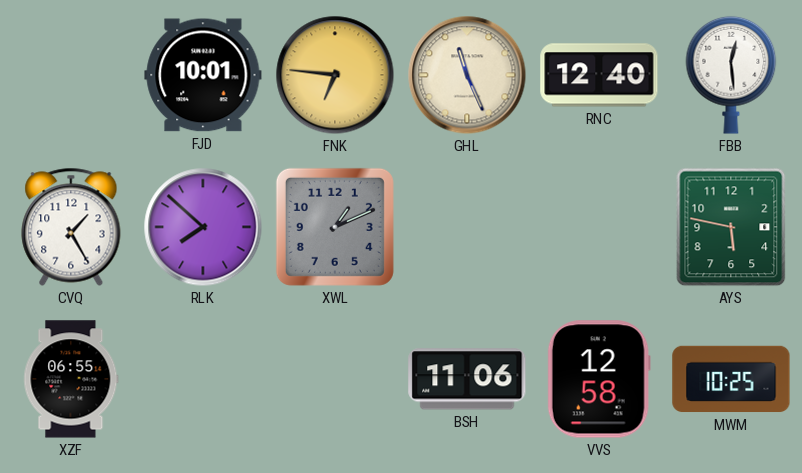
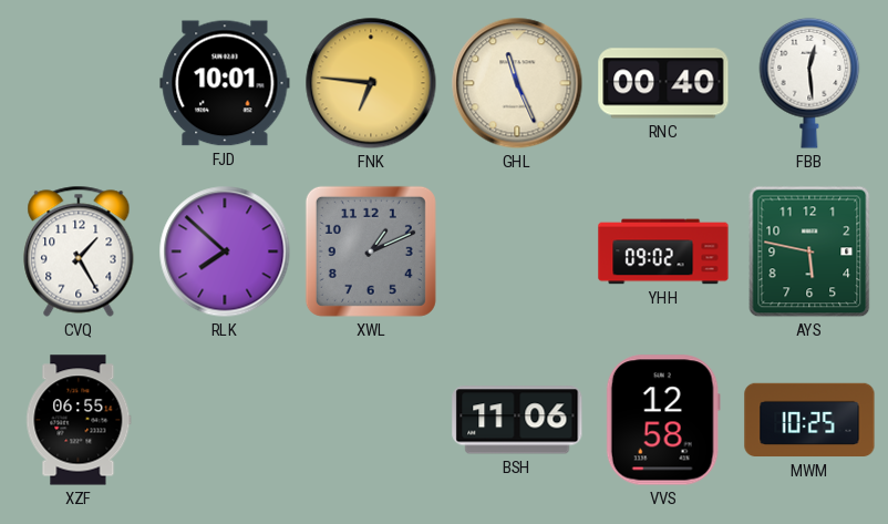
RNC: 12:40 -> 00:40
YHH: none -> 09:02
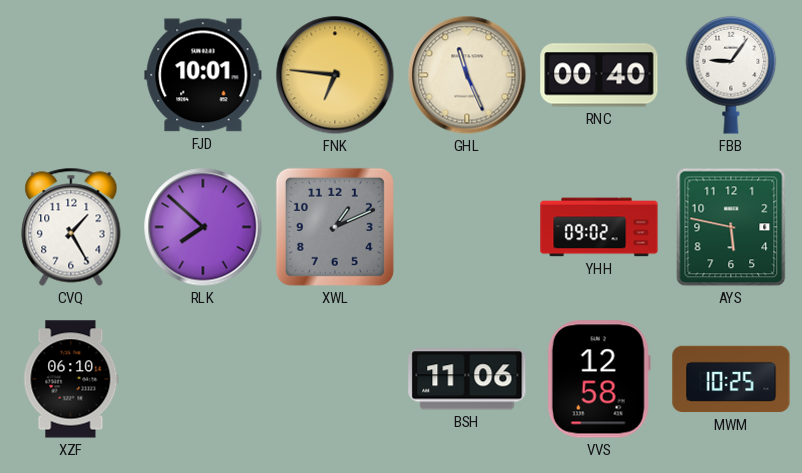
FBB: 12:29 -> 9:06
XZF: 06:55 -> 06:10
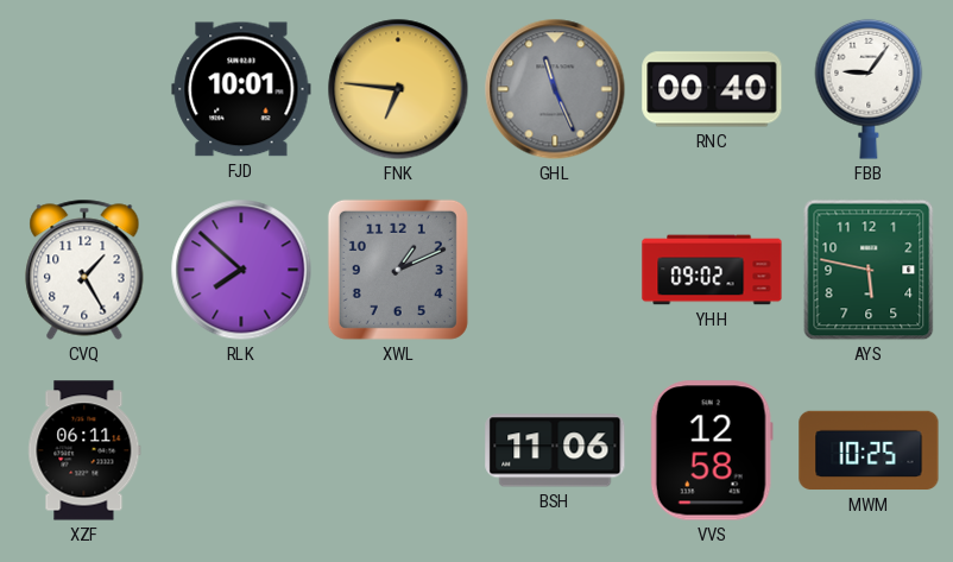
GHL dial: cream -> grey
XZF: 06:10 -> 06:11
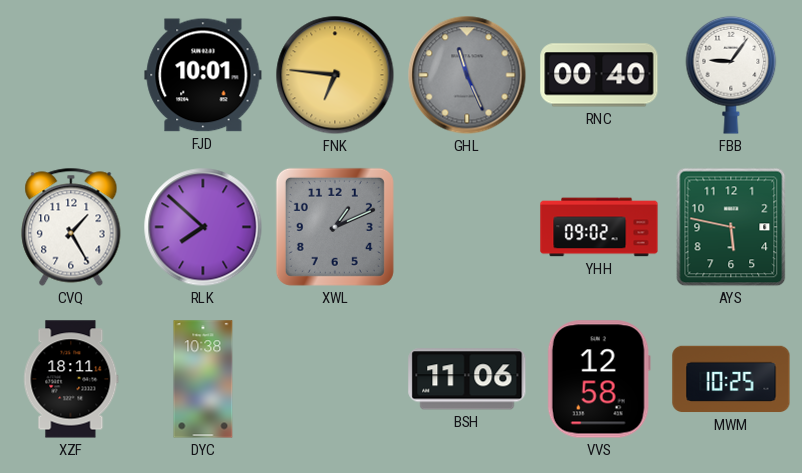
XZF: 06:11 -> 18:11
DYC: none -> 10:38
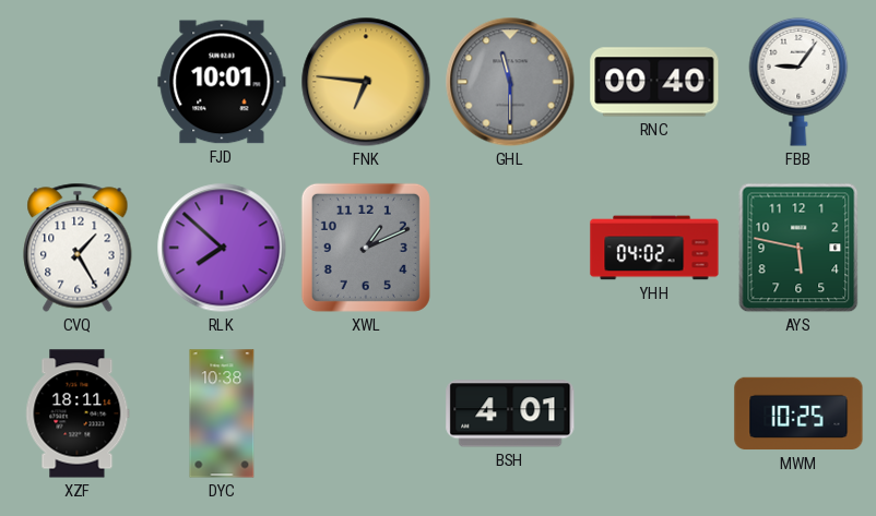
GHL: 11:26 -> 11:30
YHH: 09:02 -> 04:02
BSH: 11:06 -> 4:01
VVS: 12:58 -> none
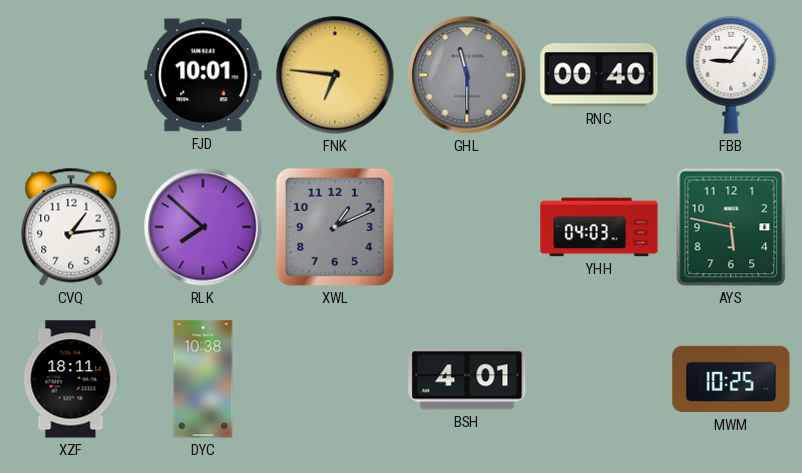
CVQ: 1:25 -> 1:14
YHH: 04:02 -> 04:03
